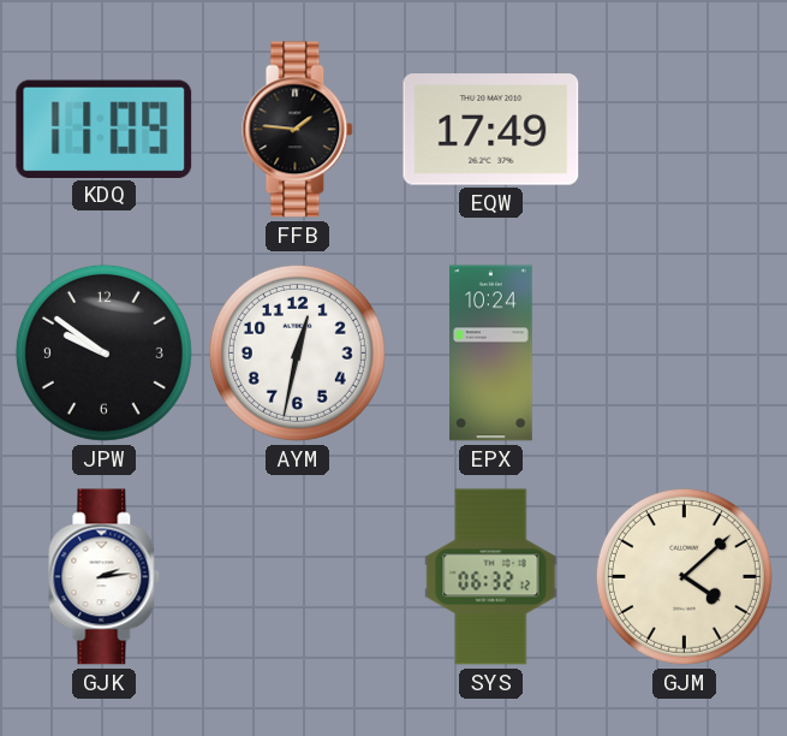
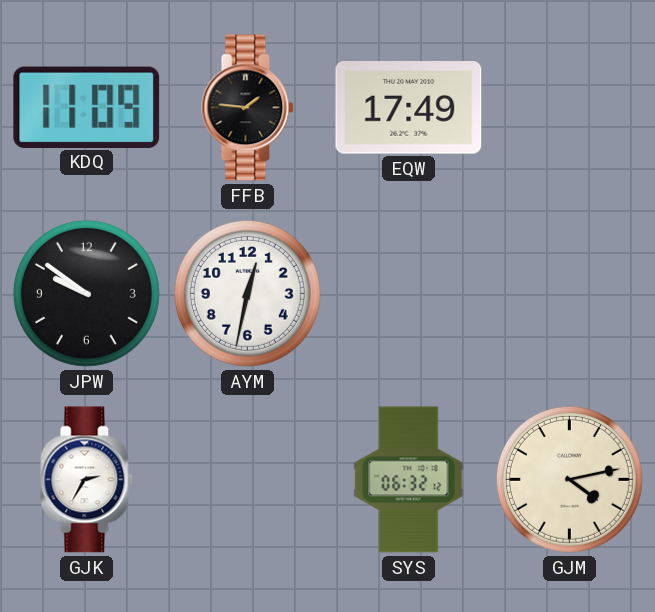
EPX: 10:24 -> none
GJK: 2:14 -> 2:35
GJM: 4:08 -> 4:13
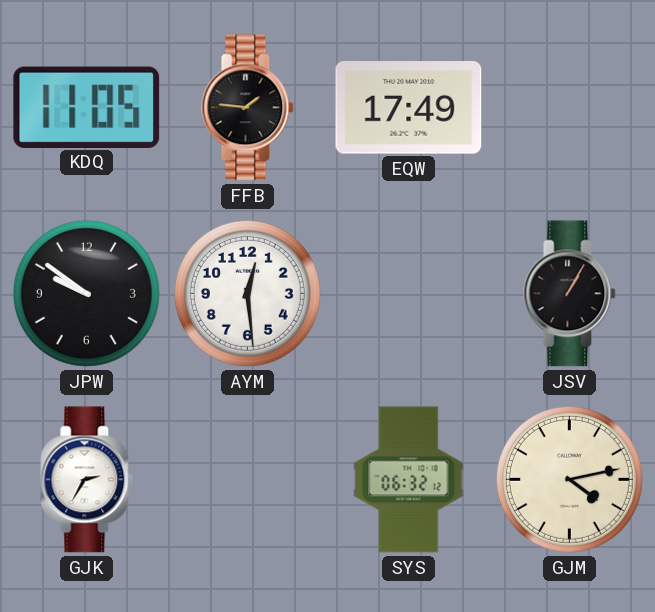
KDQ: 11:09 -> 11:05
AYM: 12:32 -> 12:29
JSV: none -> 1:05
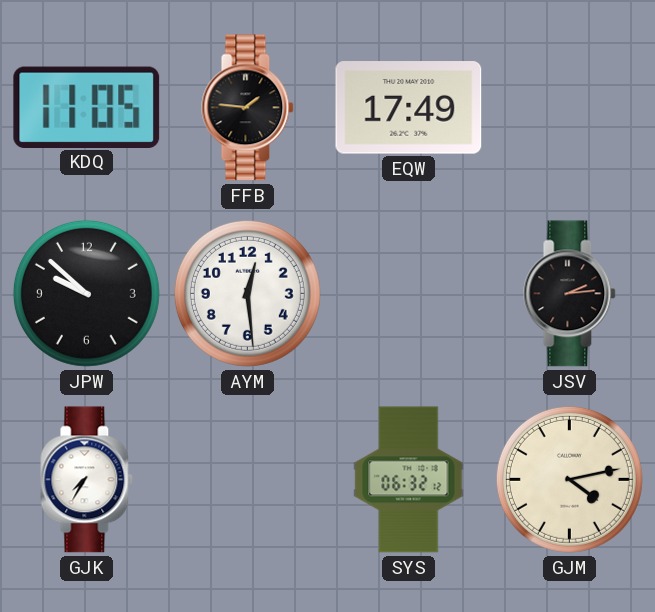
JPW: 9:51 -> 9:52
JSV: 1:05 -> 2:14
GJK: 2:35 -> 7:35
